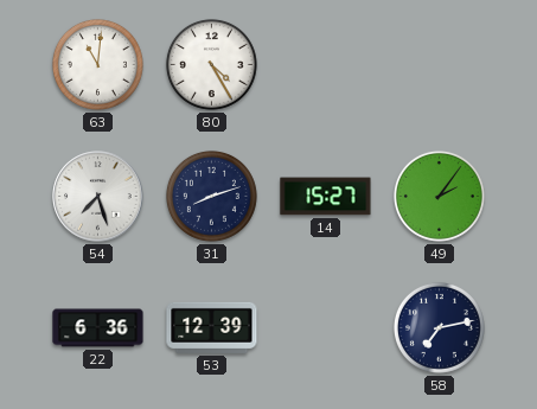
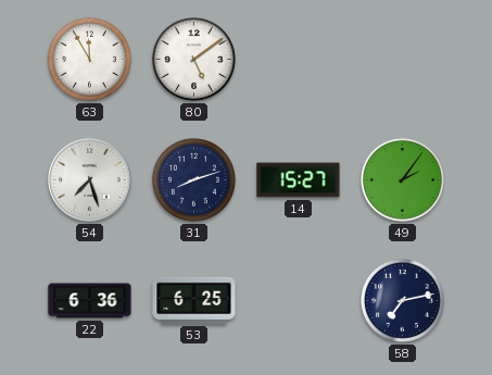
63: 11:01 -> 11:55
80: 4:25 -> 5:09
53: 12:39 -> 6:25
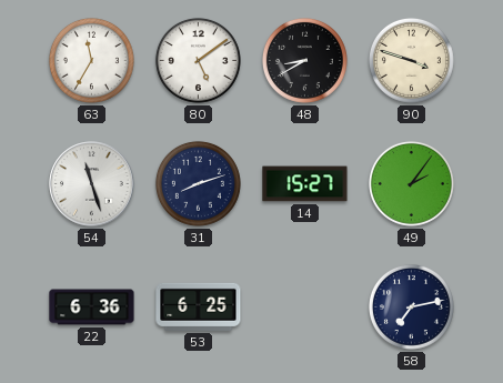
63: 11:55 -> 11:35
48: none -> 8:40
90: none -> 3:48
54: 7:27 -> 11:27
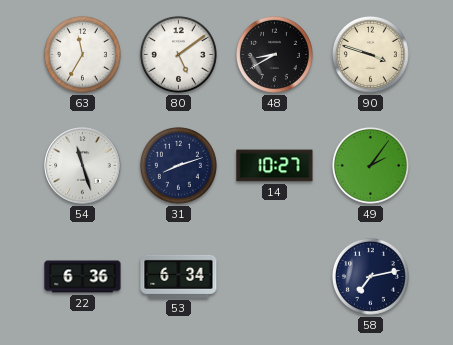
14: 15:27 -> 10:27
53: 6:25 -> 6:34
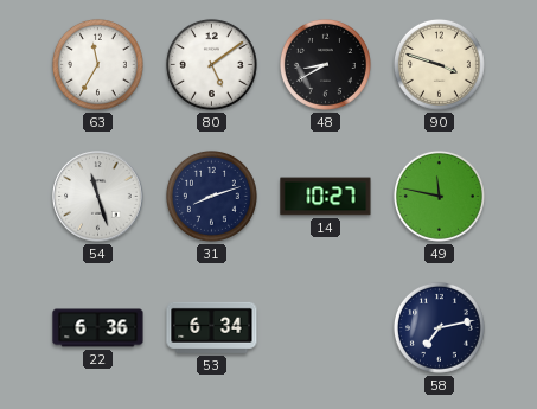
49: 2:06 -> 11:47
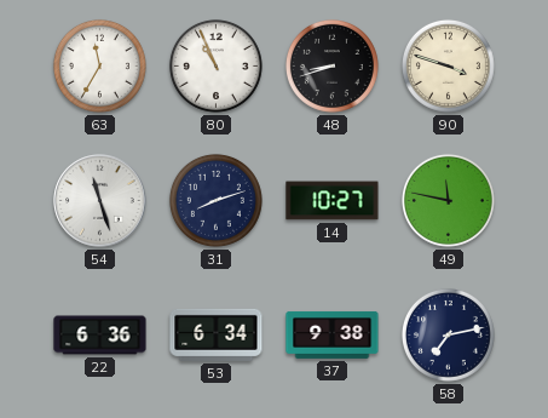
80: 5:09 -> 10:56
48: 8:40 -> 8:42
37: none -> 9:38
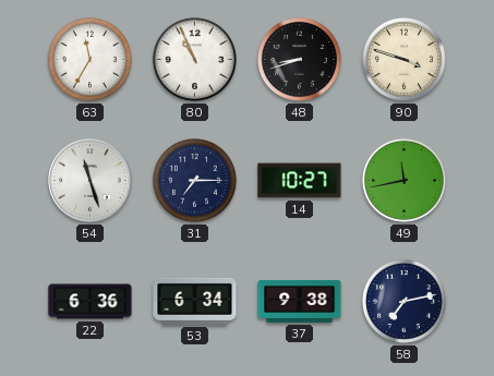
31: 8:12 -> 7:15
49: 11:47 -> 11:43
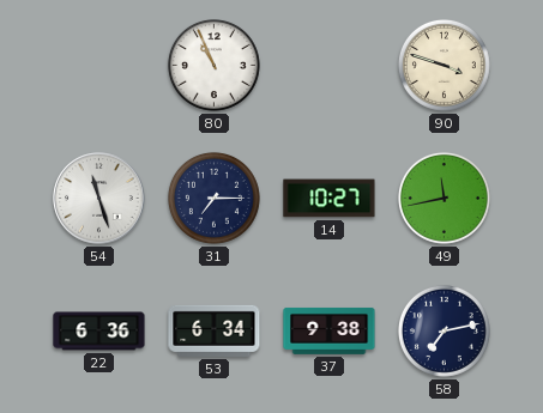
63: 11:35 -> none
48: 8:42 -> none
